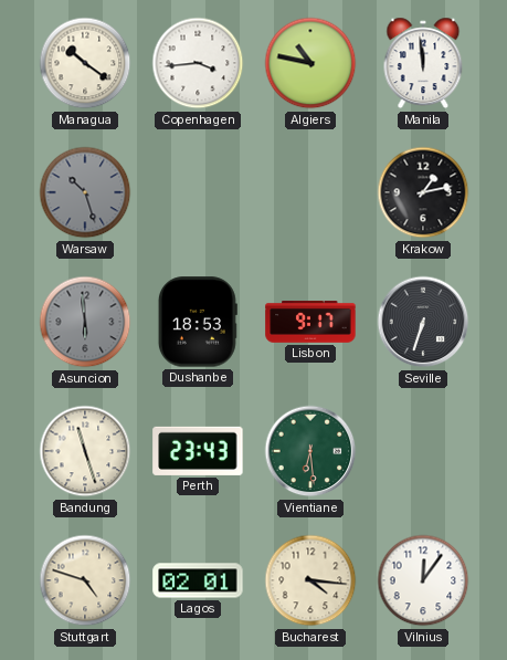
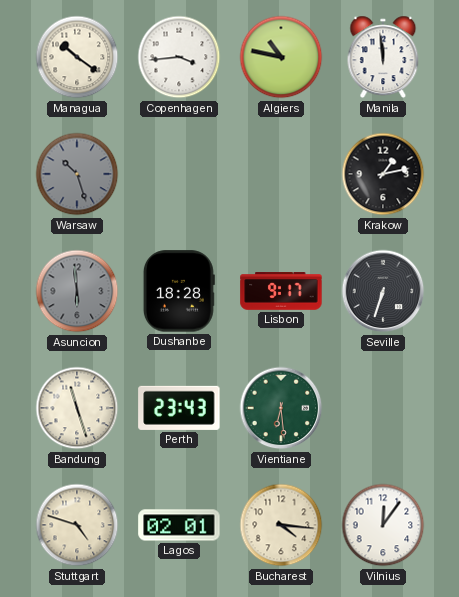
Dushanbe: 18:53 -> 18:28
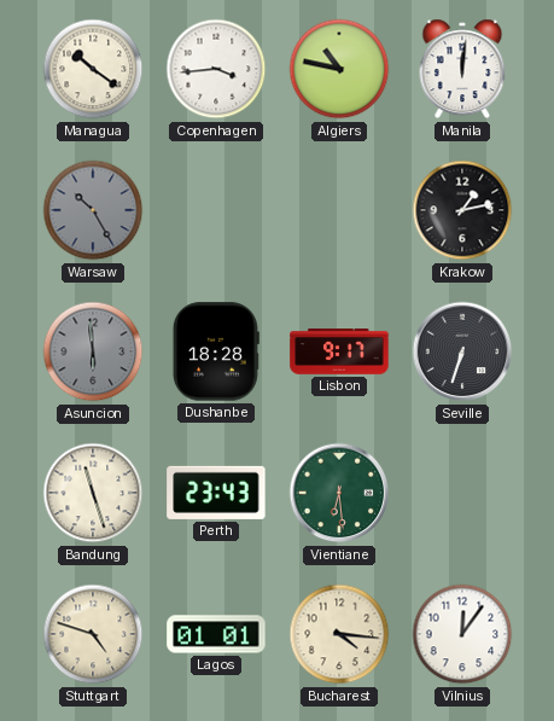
Manila: 11:59 -> 12:01
Warsaw: 10:27 -> 10:25
Lagos: 02:01 -> 01:01
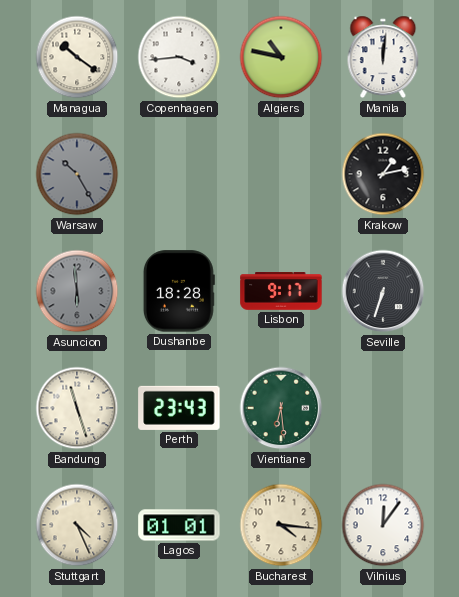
Stuttgart: 4:48 -> 4:26
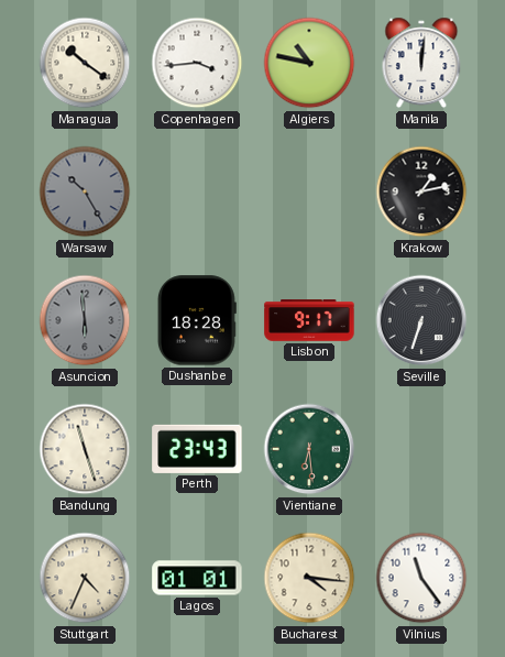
Stuttgart: 4:26 -> 4:34
Vilnius: 12:06 -> 11:24
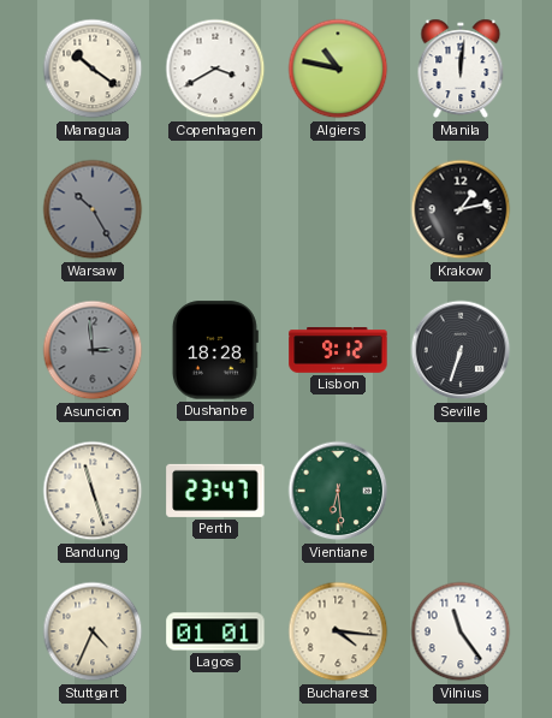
Copenhagen: 3:44 -> 3:40
Asuncion: 5:59 -> 2:59
Lisbon: 9:17 -> 9:12
Perth: 23:43 -> 23:47
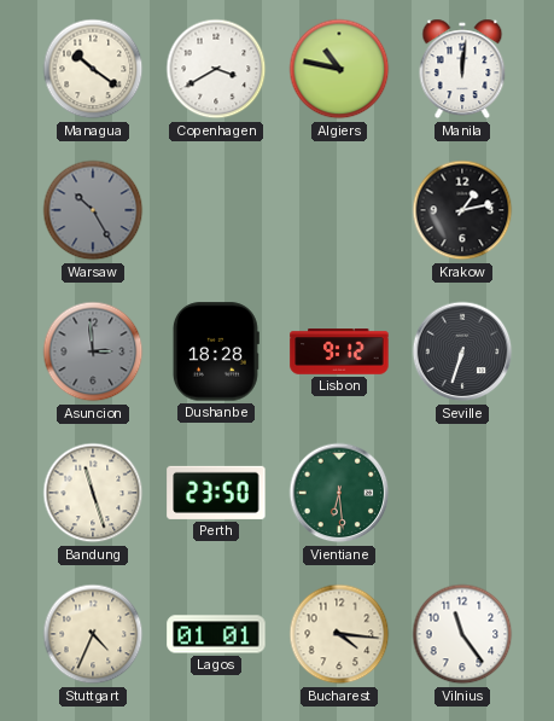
Perth: 23:47 -> 23:50
